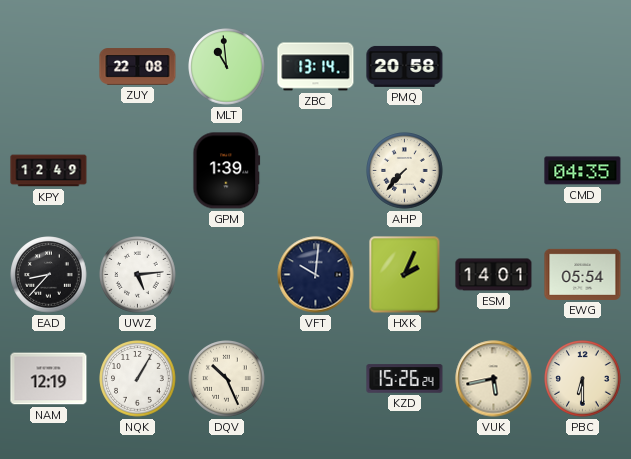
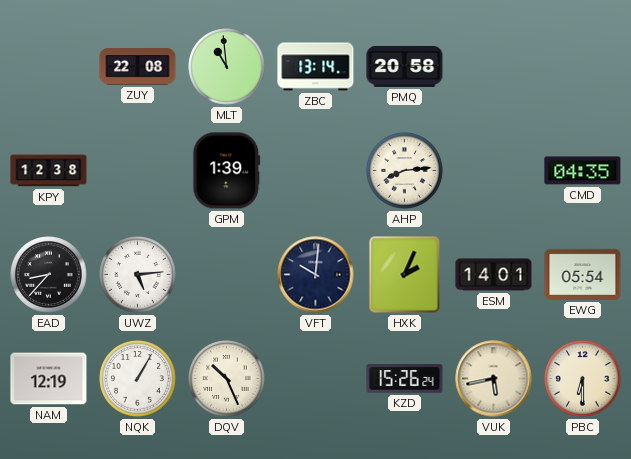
KPY: 12:49 -> 12:38
AHP: 7:37 -> 8:14
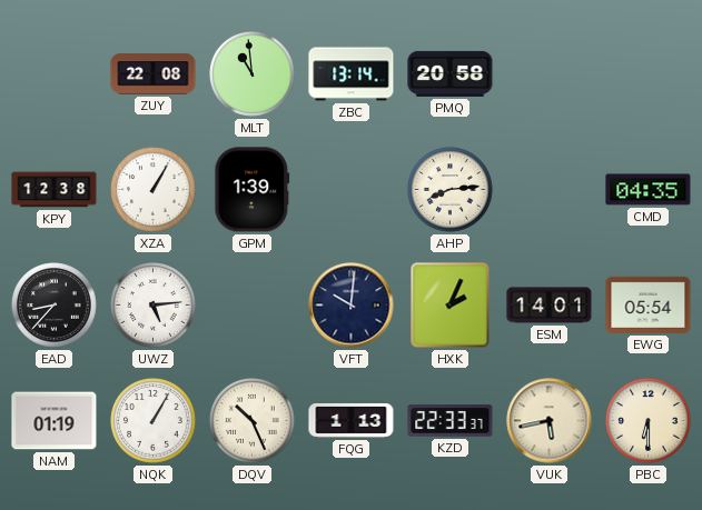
XZA: none -> 1:05
NAM: 12:19 -> 01:19
FQG: none -> 1:13
KZD: 15:26 -> 22:33
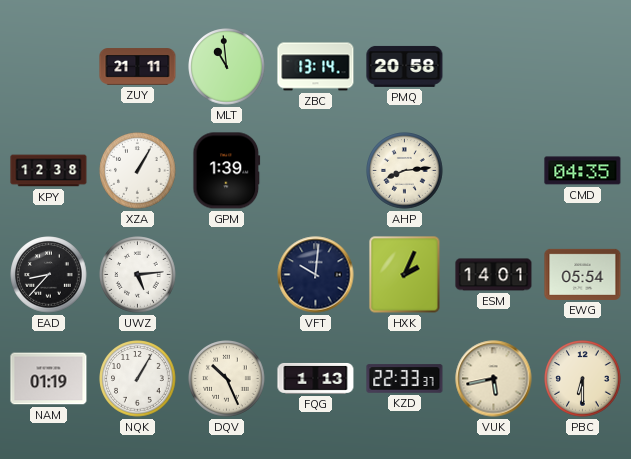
ZUY: 22:08 -> 21:11
